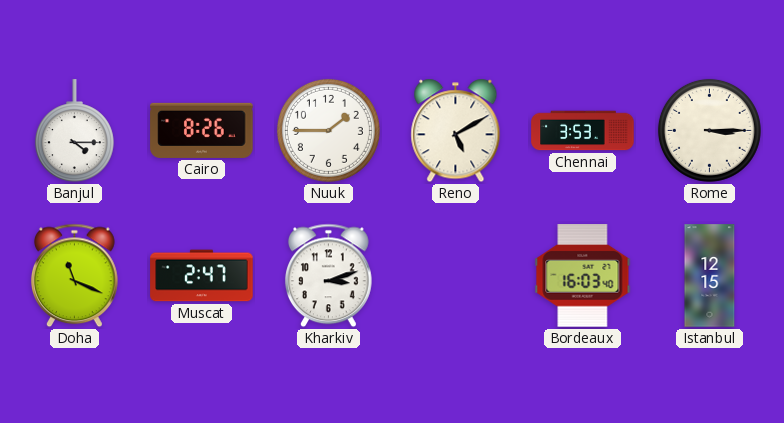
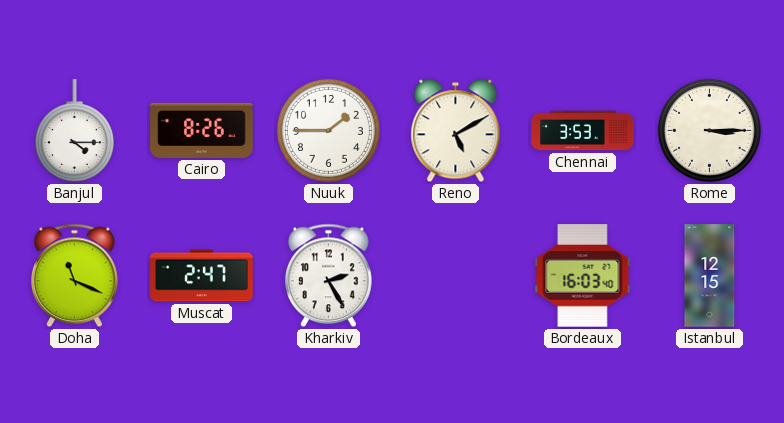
Kharkiv: 3:12 -> 2:25
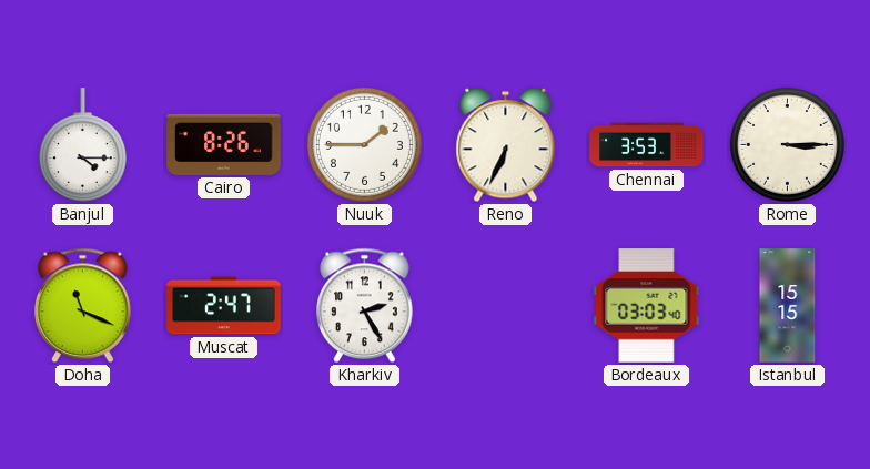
Reno: 5:10 -> 6:34
Bordeaux: 16:03 -> 03:03
Istanbul: 12:15 -> 15:15
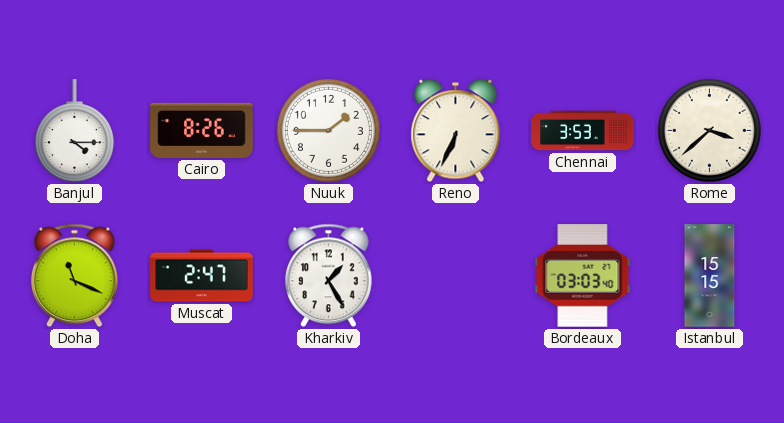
Rome: 3:15 -> 3:38
Kharkiv: 2:25 -> 1:25
